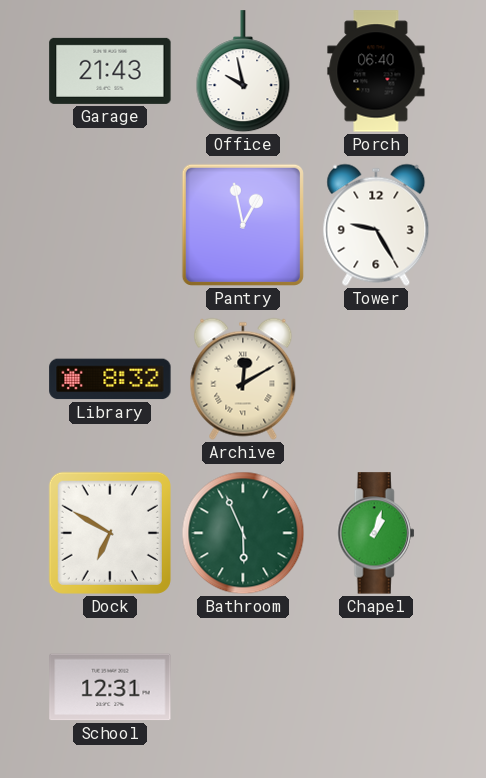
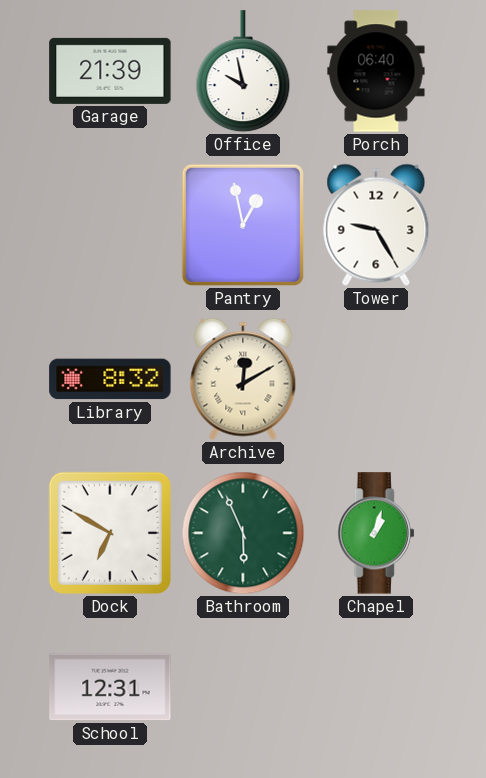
Garage: 21:43 -> 21:39
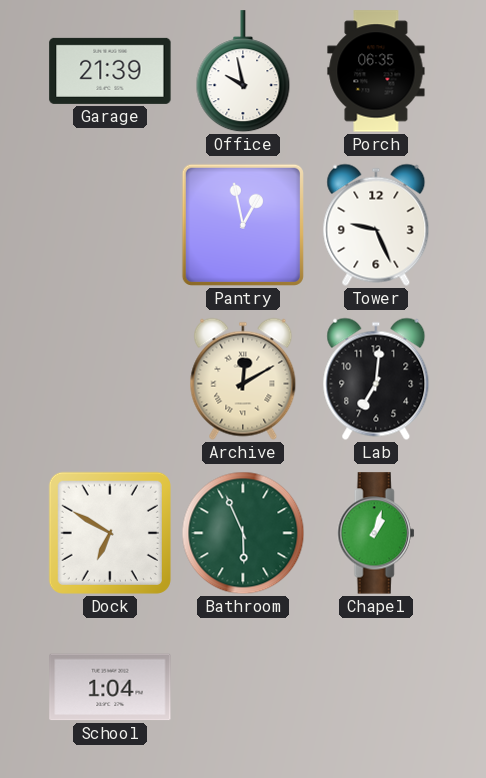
Porch: 06:40 -> 06:35
Tower: 9:25 -> 9:26
Library: 8:32 -> none
Lab: none -> 7:01
School: 12:31 -> 1:04
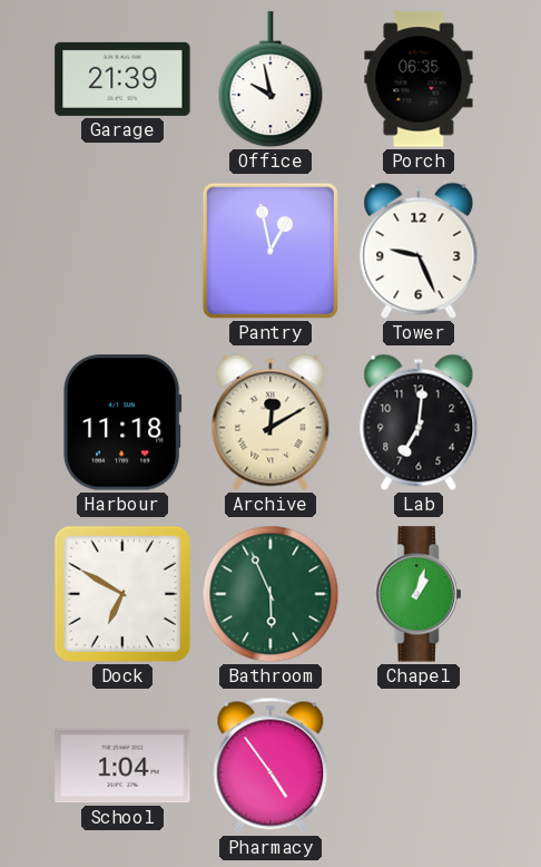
Harbour: none -> 11:18
Pharmacy: none -> 4:54
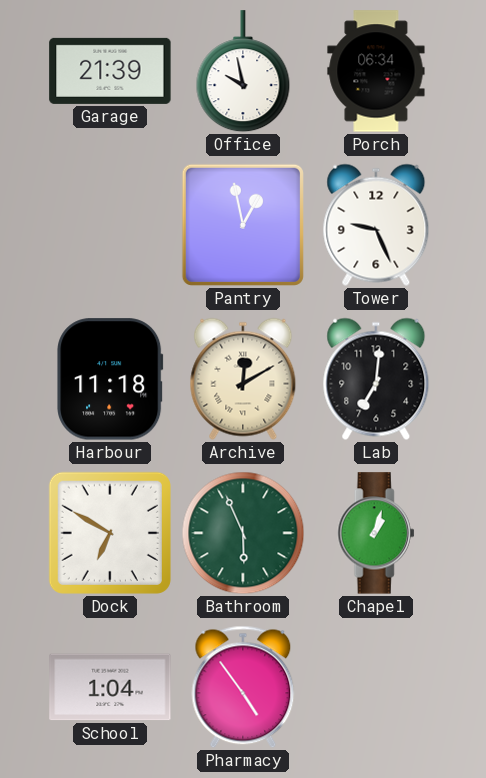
Porch: 06:35 -> 06:34
